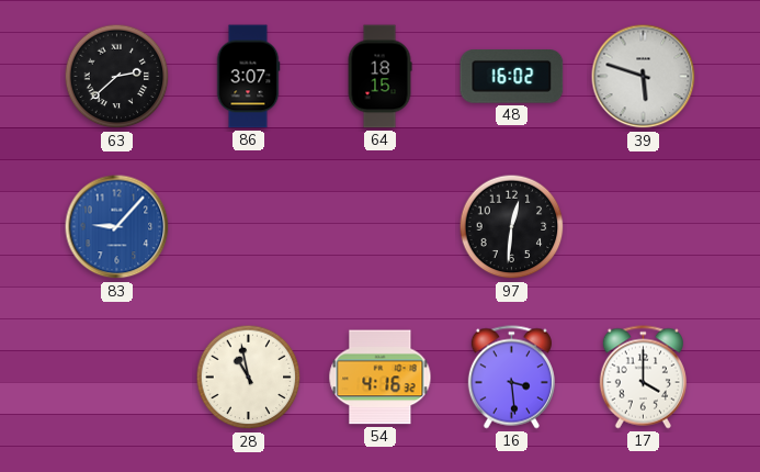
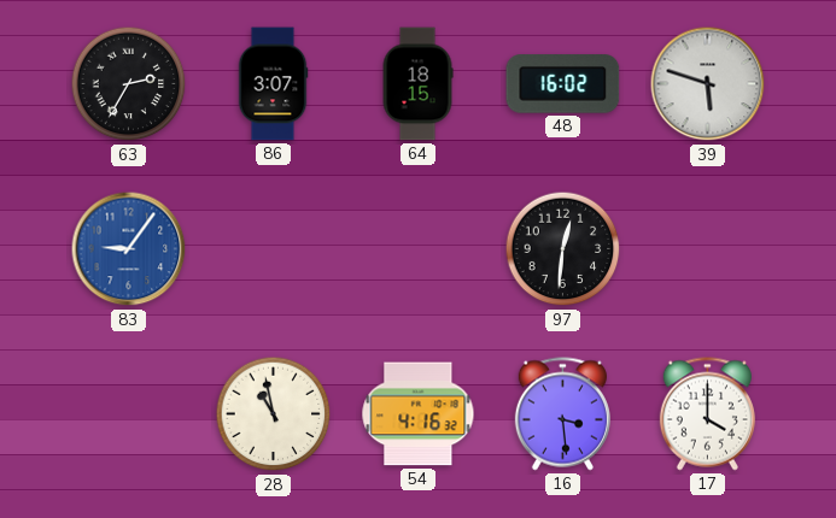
63: 2:38 -> 2:35
83: 9:07 -> 9:06
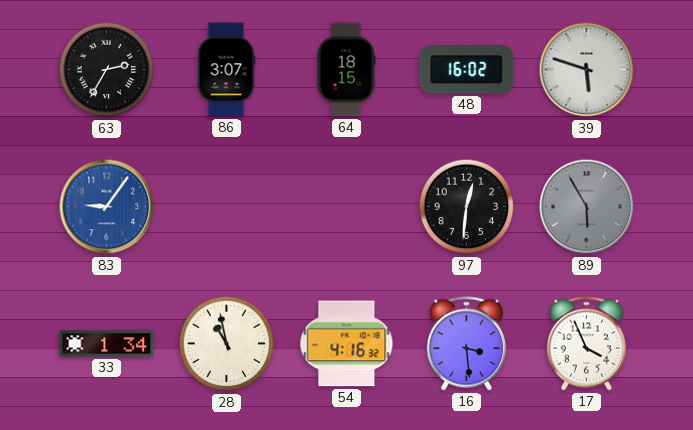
89: none -> 5:55
33: none -> 1:34
17: 4:00 -> 3:56
